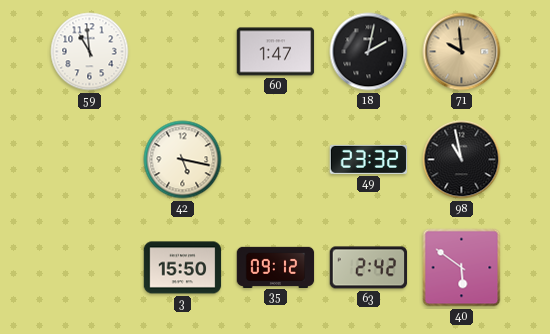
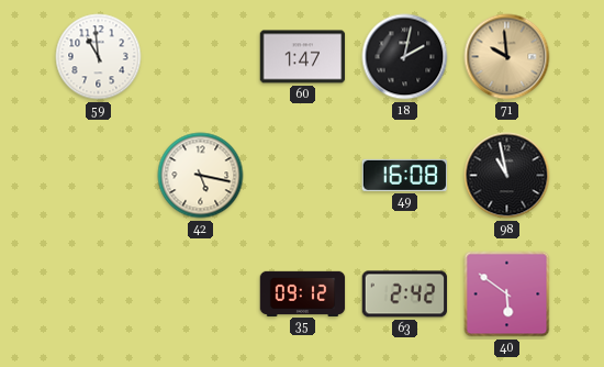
49: 23:32 -> 16:08
3: 15:50 -> none
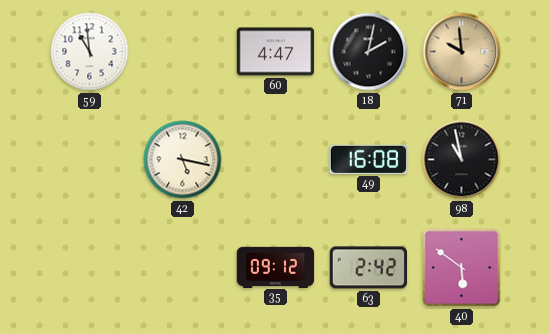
60: 1:47 -> 4:47
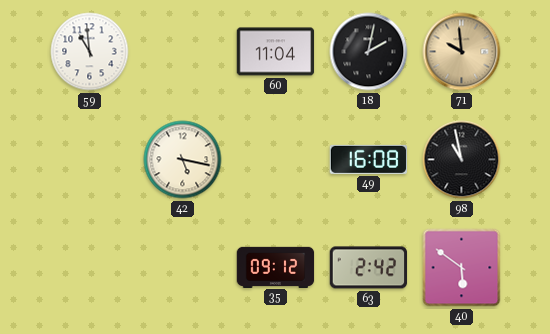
60: 4:47 -> 11:04
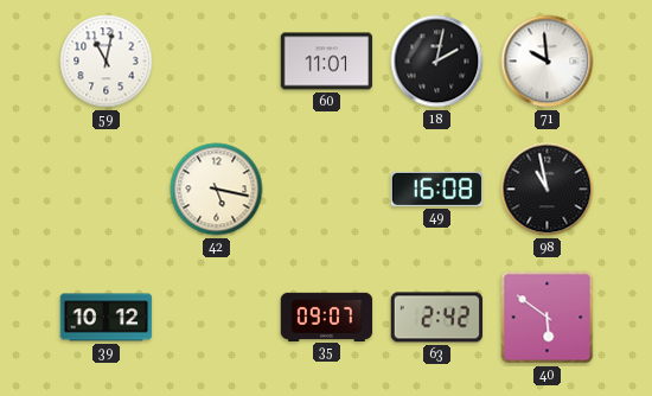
59: 10:59 -> 11:02
60: 11:04 -> 11:01
71 dial: champagne -> white
39: none -> 10:12
35: 09:12 -> 09:07
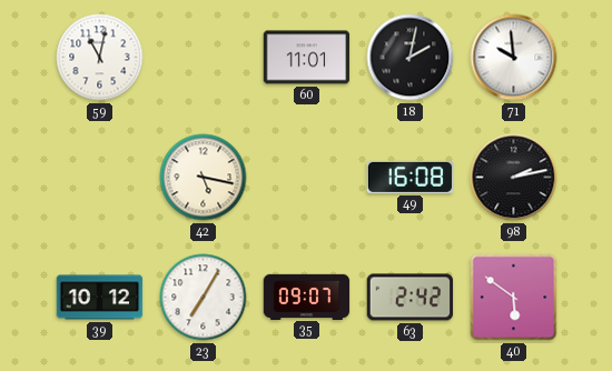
98: 10:58 -> 2:13
23: none -> 7:05
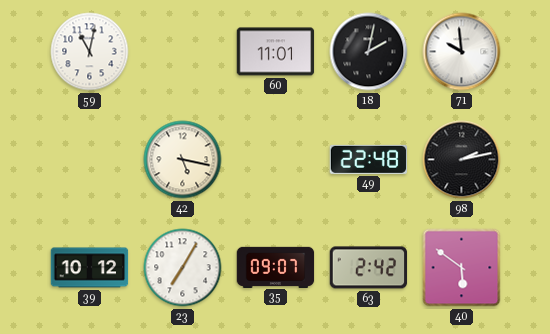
49: 16:08 -> 22:48
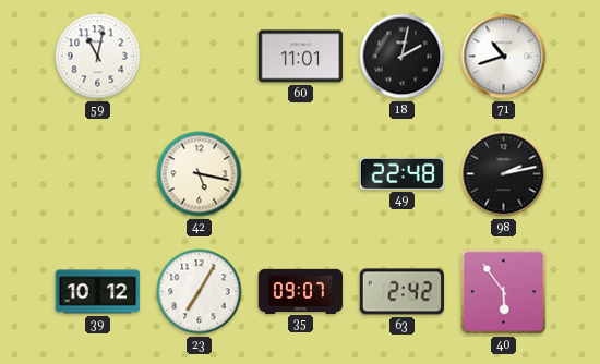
71: 9:59 -> 10:42
40: 5:51 -> 5:54
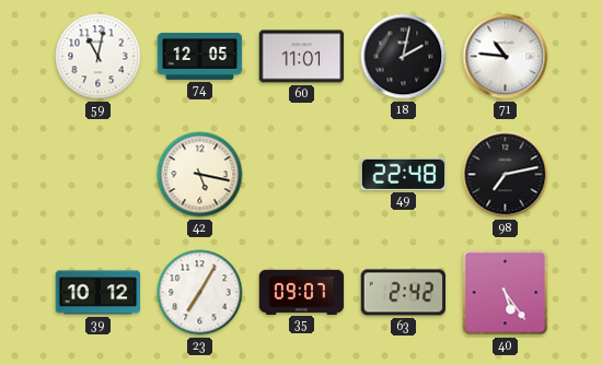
74: none -> 12:05
71: 10:42 -> 10:46
98: 2:13 -> 7:13
40: 5:54 -> 5:24
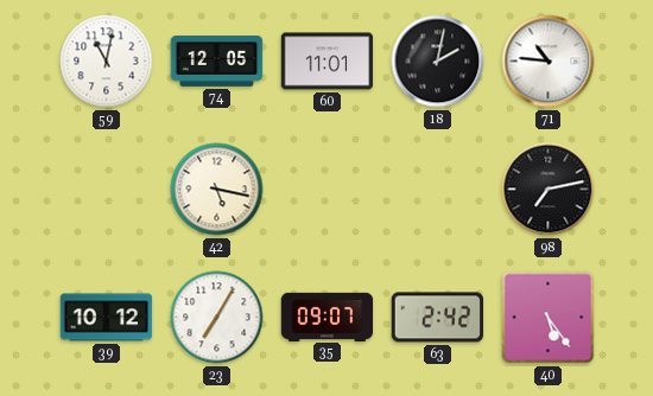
49: 22:48 -> none
